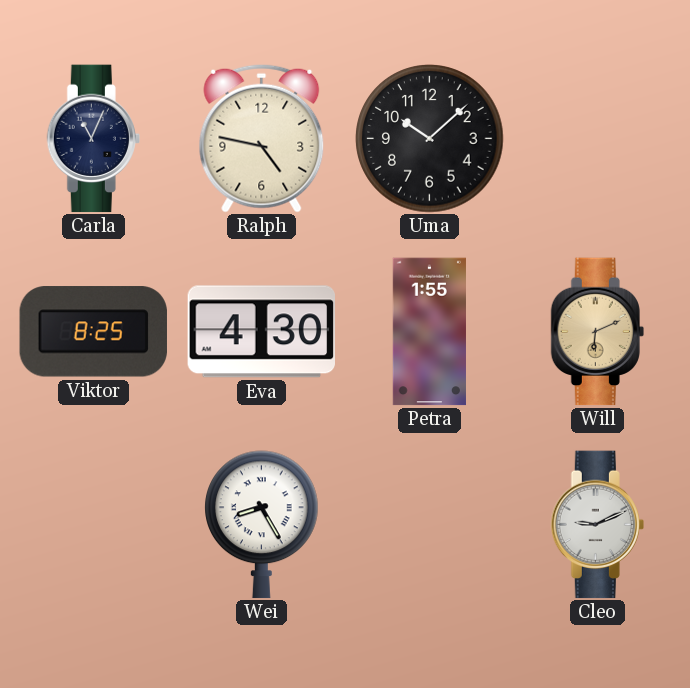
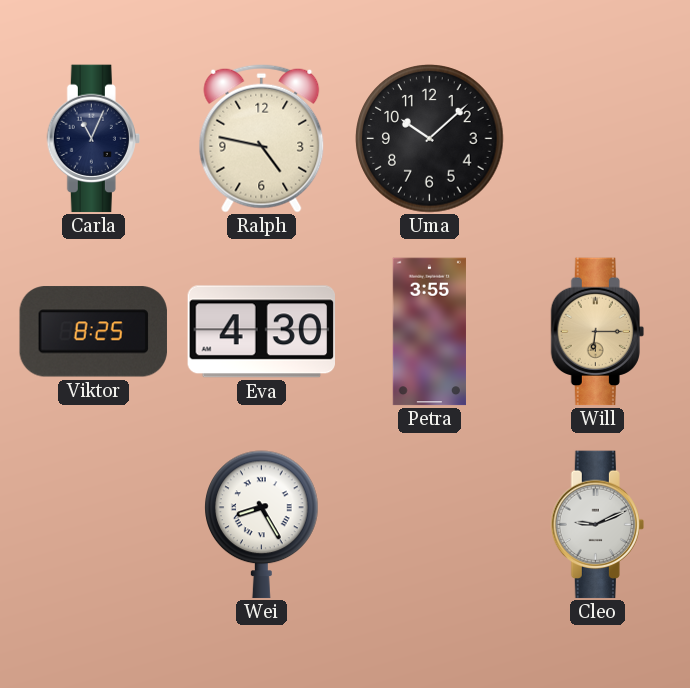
Petra: 1:55 -> 3:55
Will: 6:11 -> 6:15
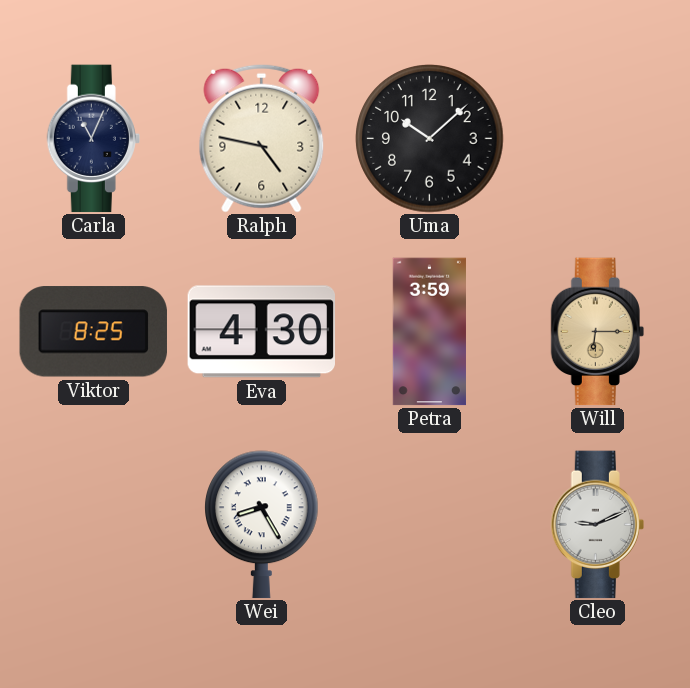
Petra: 3:55 -> 3:59
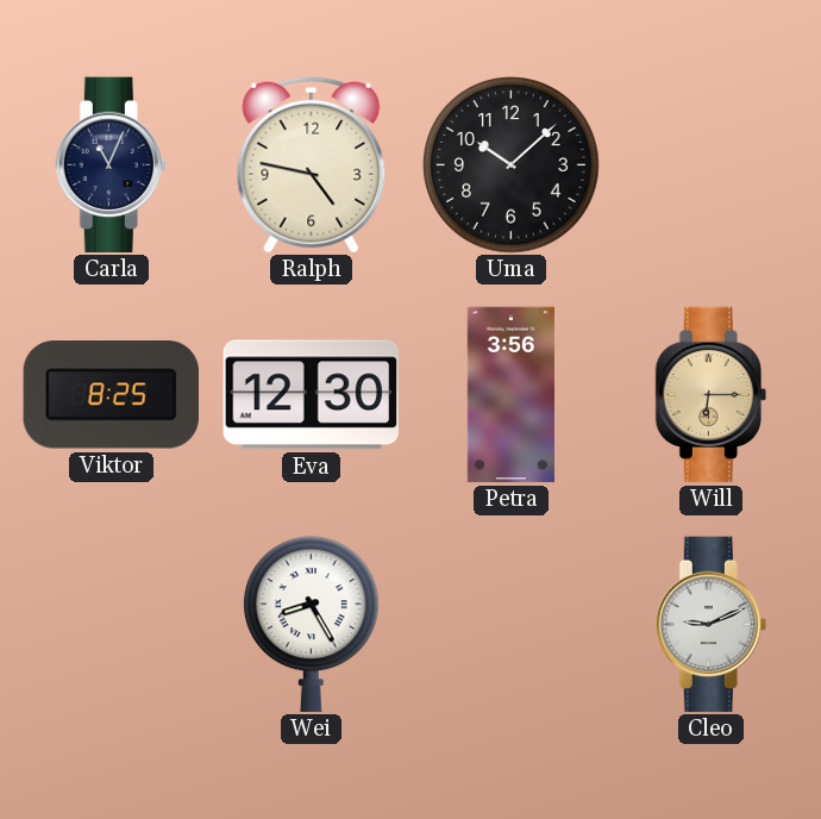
Eva: 4:30 -> 12:30
Petra: 3:59 -> 3:56
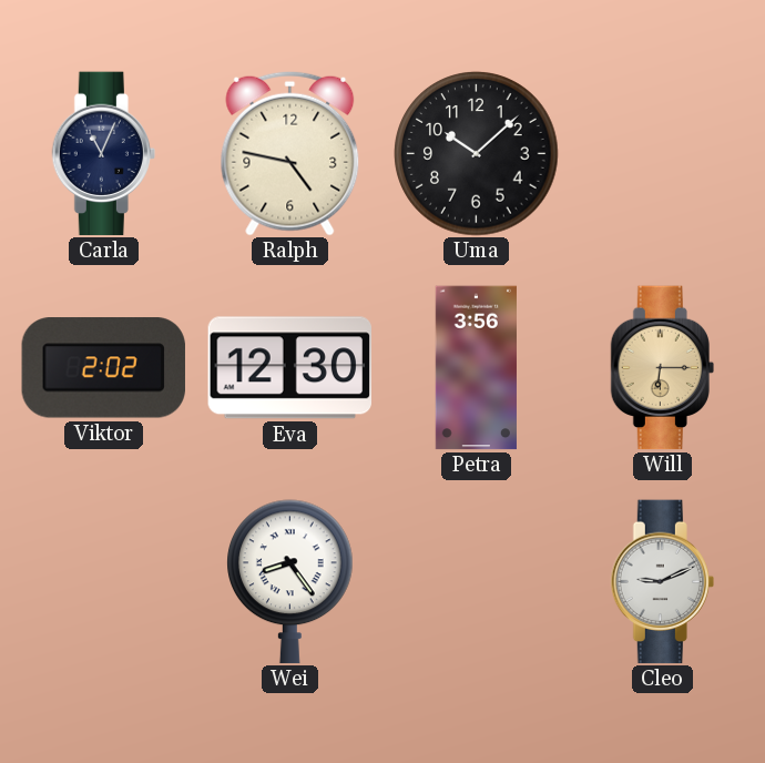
Viktor: 8:25 -> 2:02
Wei: 8:25 -> 8:24
